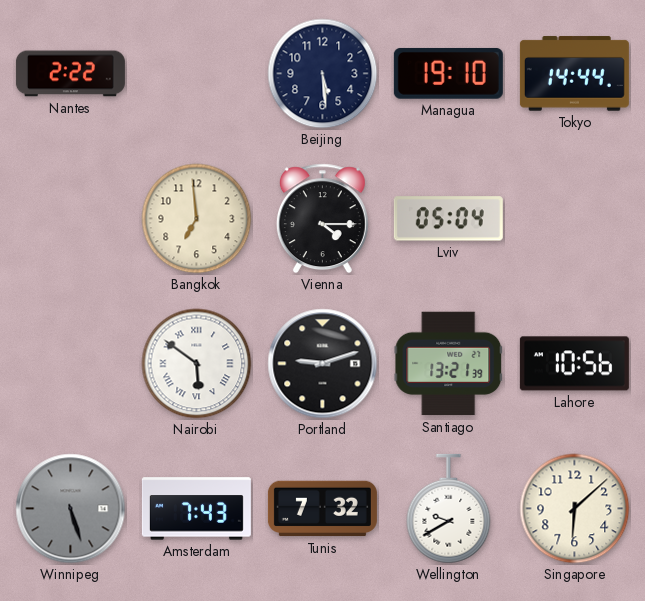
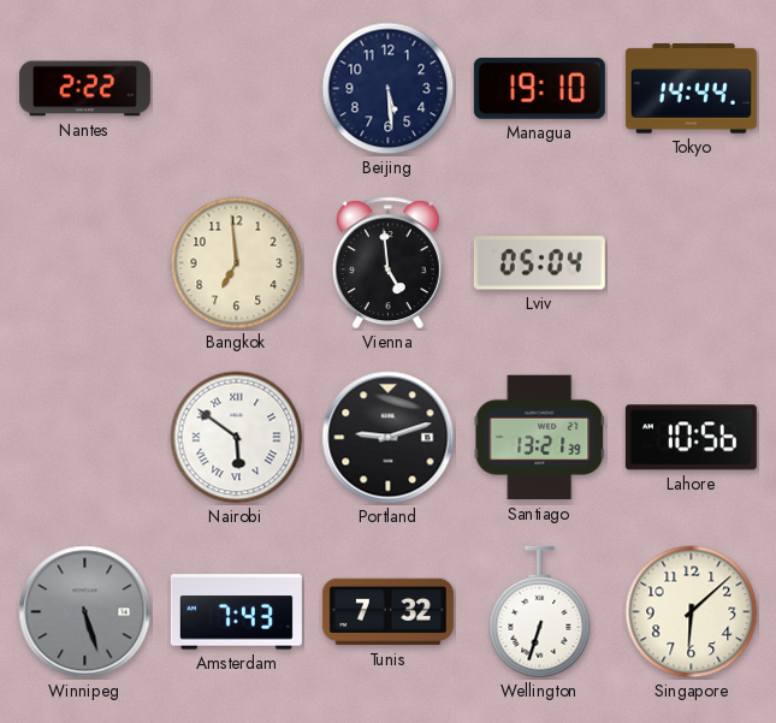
Vienna: 4:15 -> 4:59
Wellington: 9:40 -> 6:33
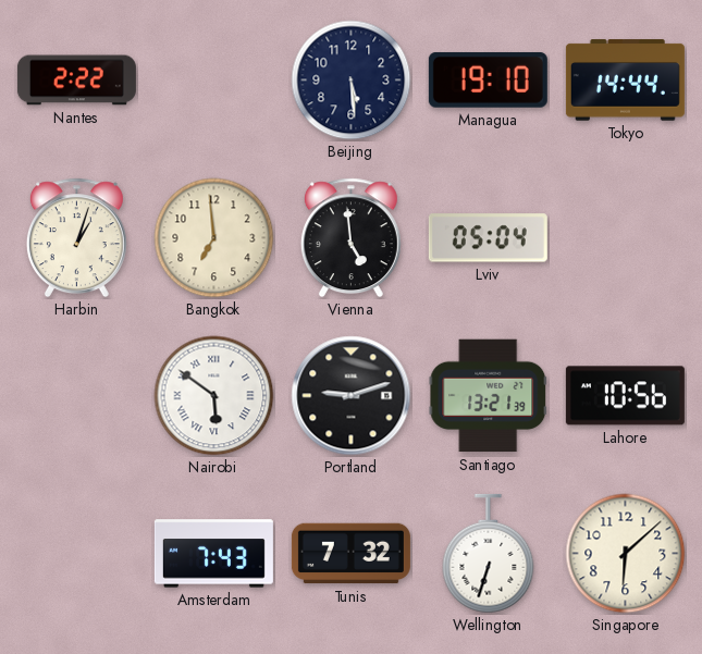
Harbin: none -> 1:03
Winnipeg: 5:27 -> none
